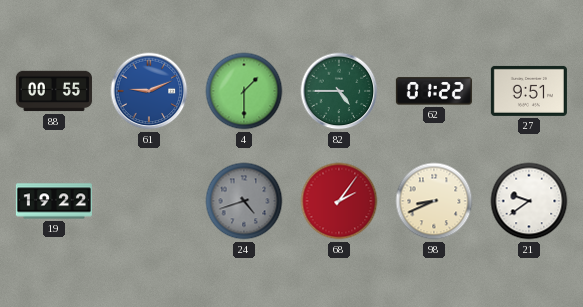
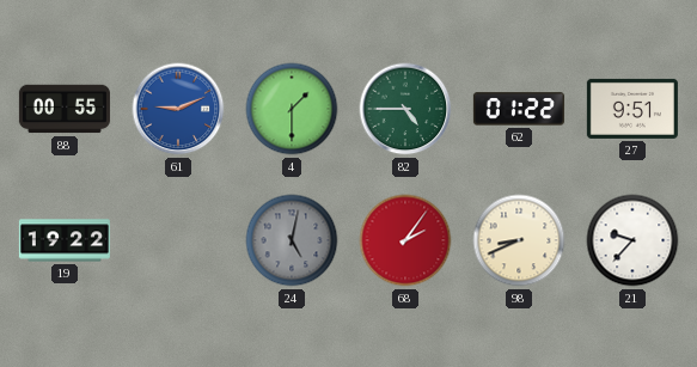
24: 4:42 -> 5:02
21: 9:39 -> 9:37
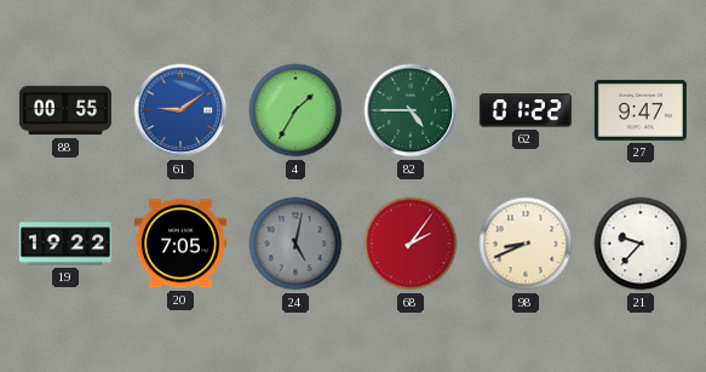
61: 9:11 -> 9:09
4: 1:30 -> 1:35
27: 9:51 -> 9:47
20: none -> 7:05
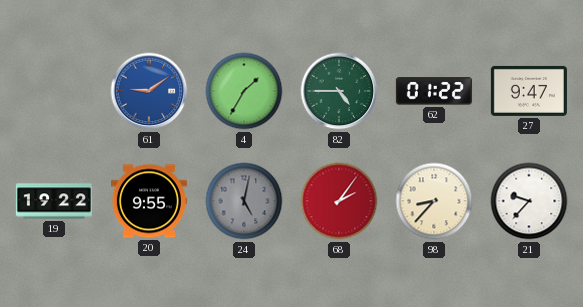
88: 00:55 -> none
20: 7:05 -> 9:55
98: 8:41 -> 8:37
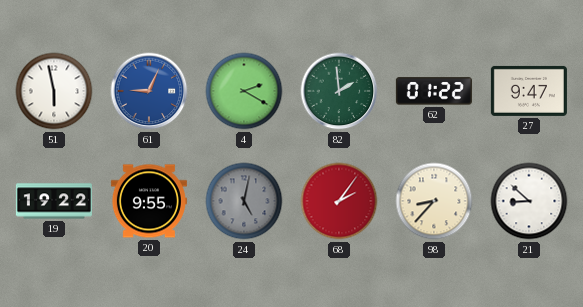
51: none -> 5:58
61: 9:09 -> 9:04
4: 1:35 -> 2:20
82: 4:45 -> 1:59
21: 9:37 -> 8:52
